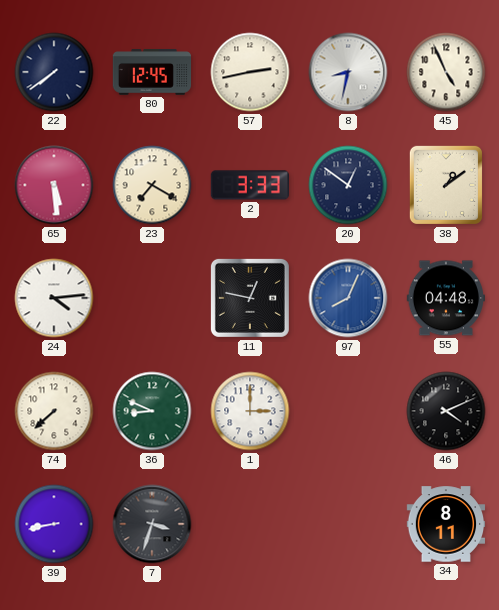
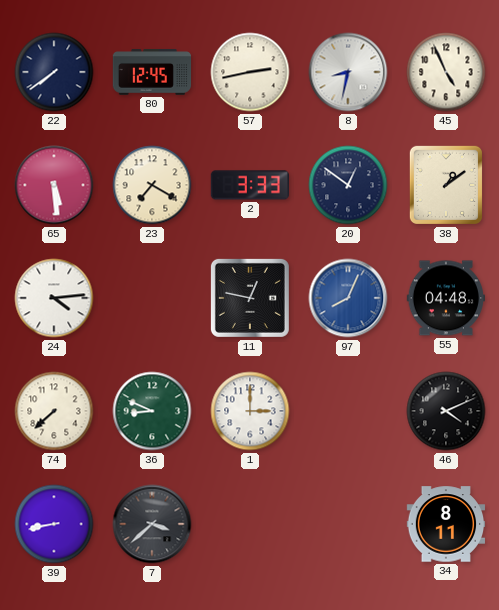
7: 3:33 -> 3:38
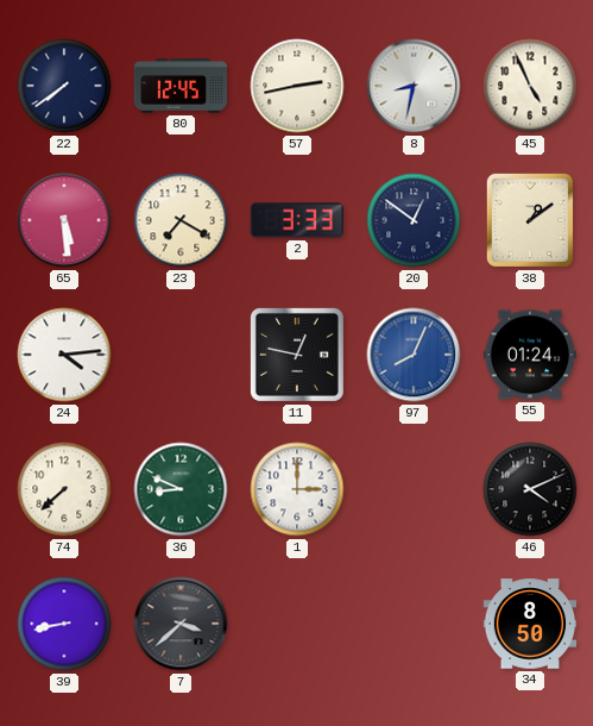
55: 04:48 -> 01:24
34: 8:11 -> 8:50
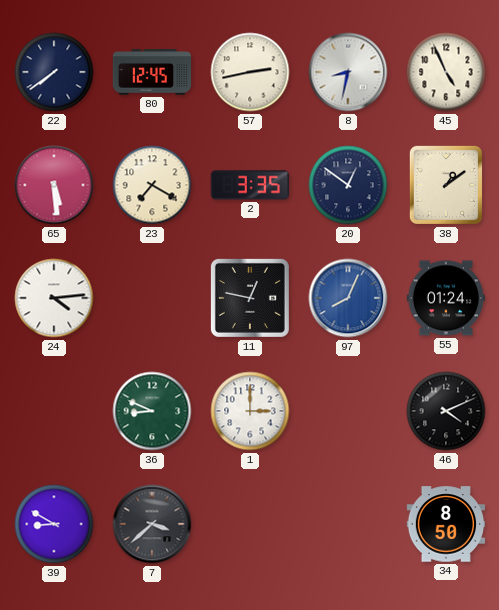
2: 3:33 -> 3:35
74: 7:38 -> none
39: 8:43 -> 8:50
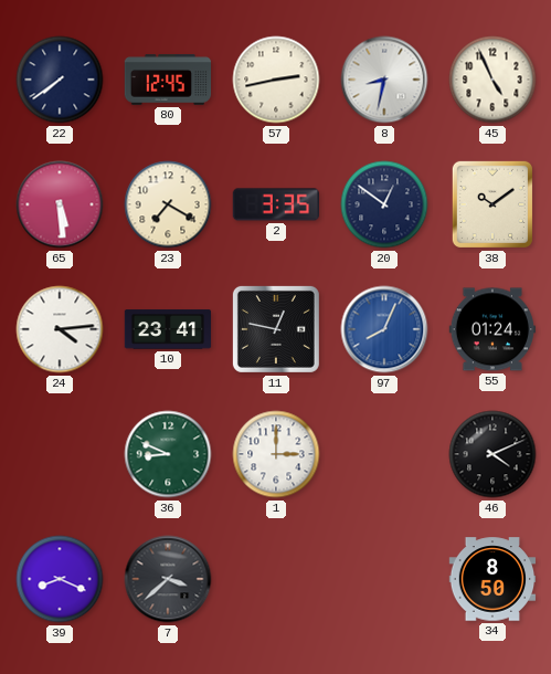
38: 1:09 -> 10:09
10: none -> 23:41
39: 8:50 -> 8:19
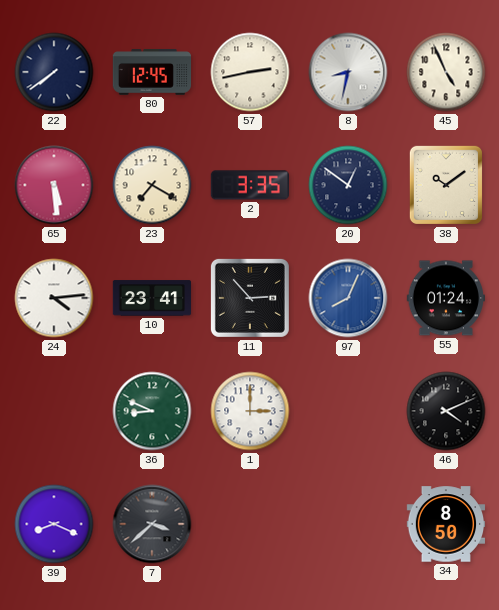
11: 12:47 -> 2:53
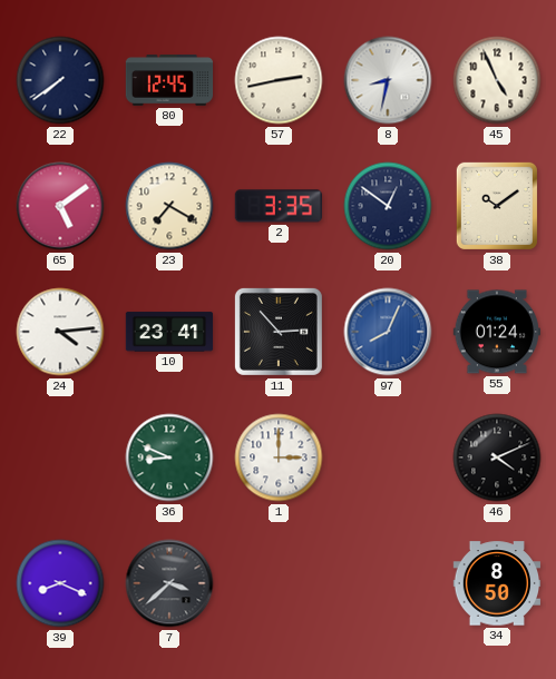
65: 5:29 -> 5:09
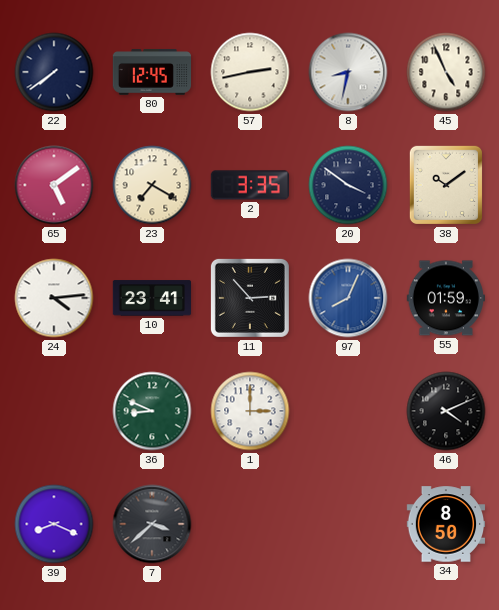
20: 12:51 -> 3:51
55: 01:24 -> 01:59
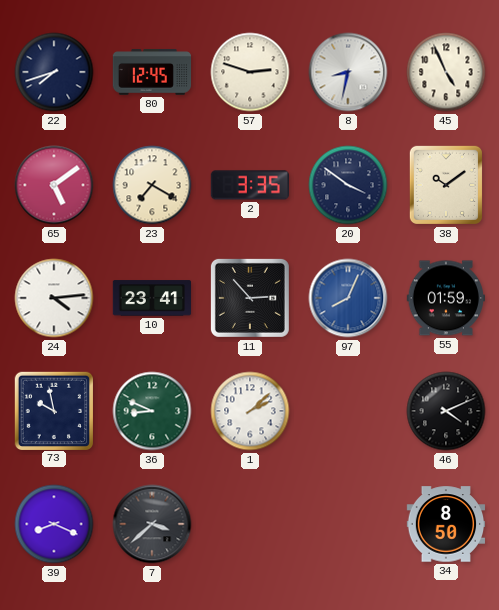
22: 7:39 -> 7:42
57: 2:43 -> 2:48
73: none -> 9:58
1: 3:00 -> 2:08
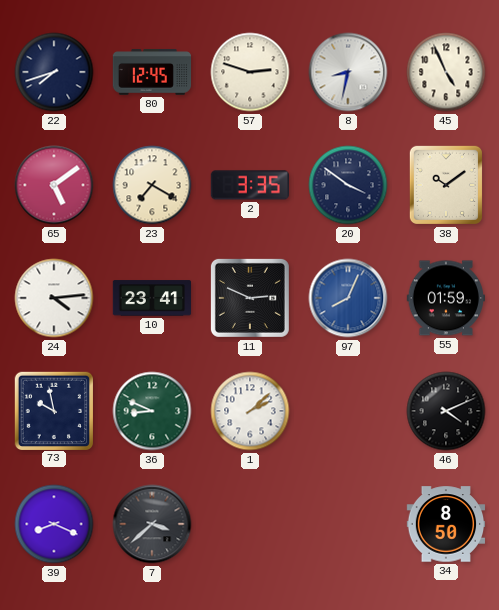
11: 2:53 -> 2:49
